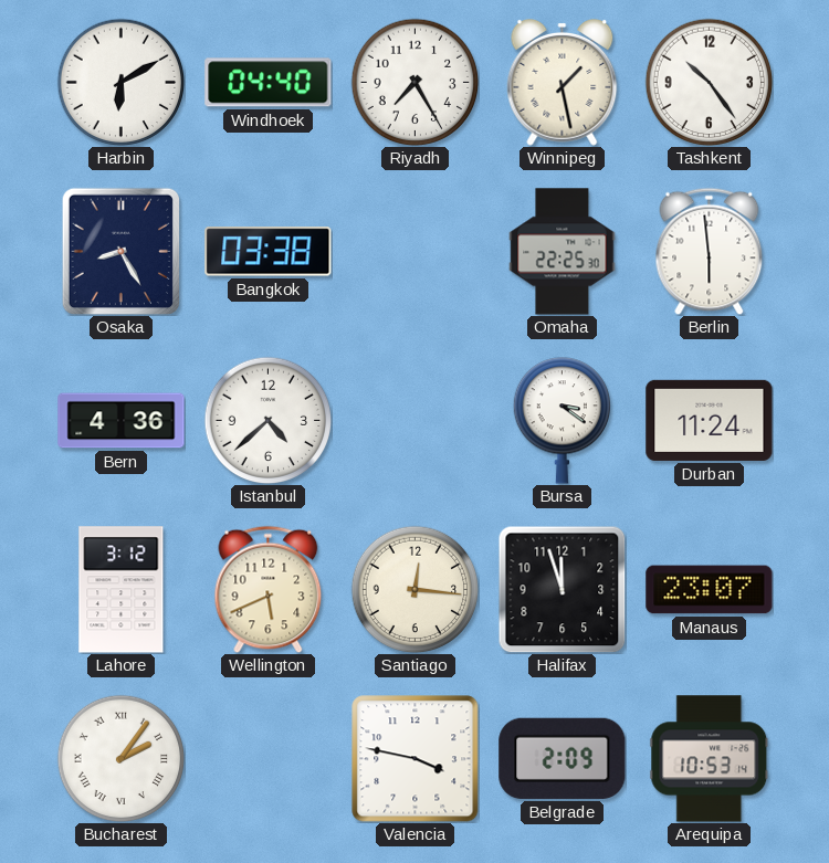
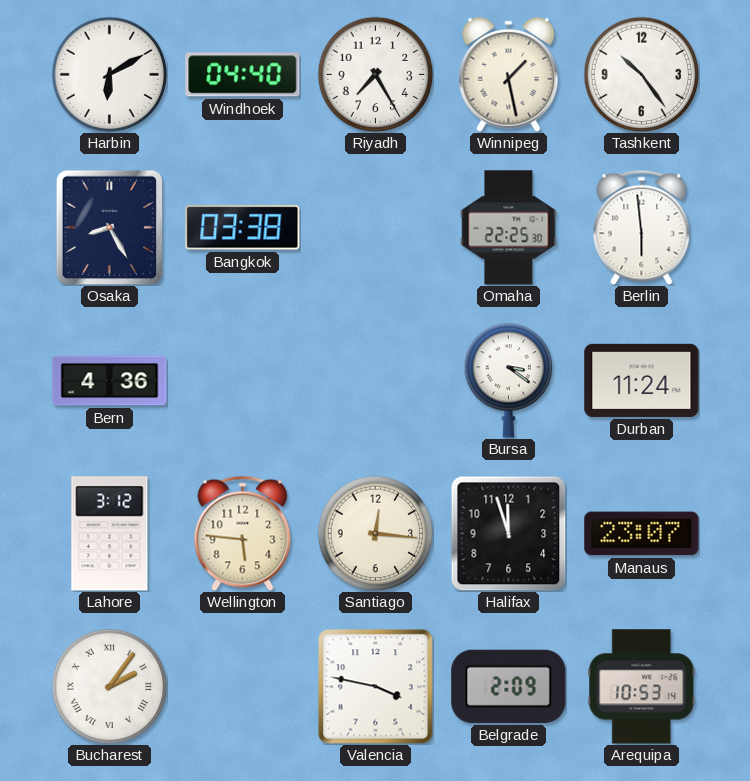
Istanbul: 4:38 -> none
Wellington: 5:41 -> 5:46
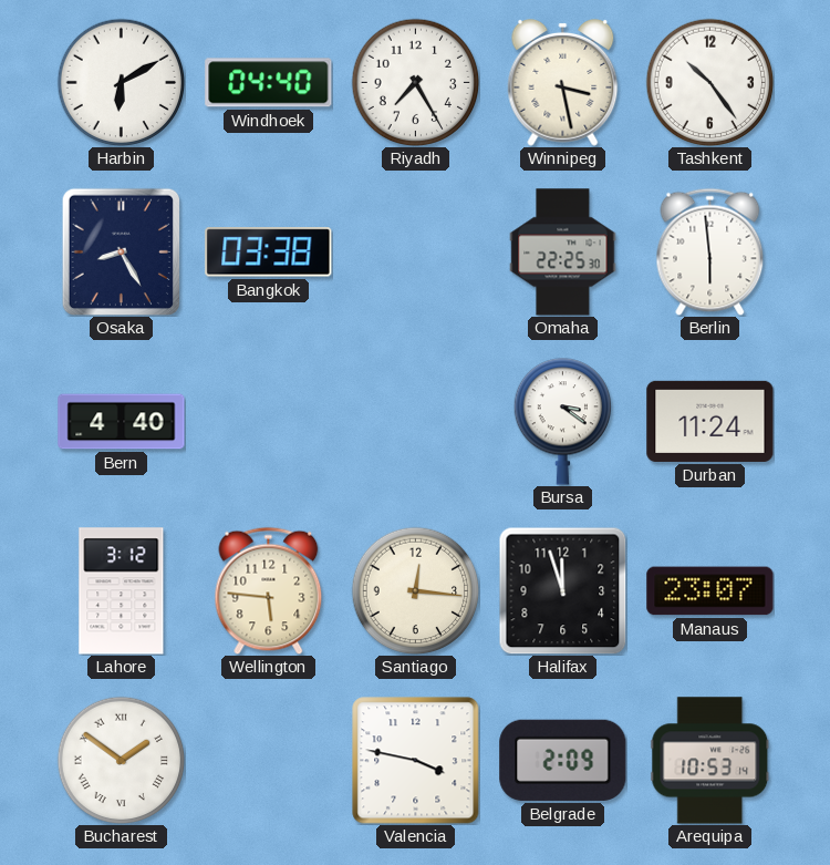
Winnipeg: 1:28 -> 3:28
Bern: 4:36 -> 4:40
Bucharest: 2:06 -> 1:51
